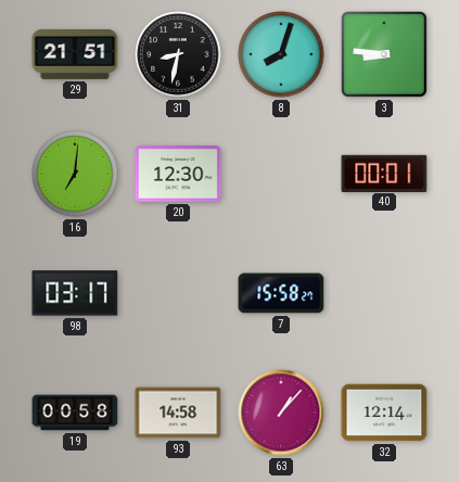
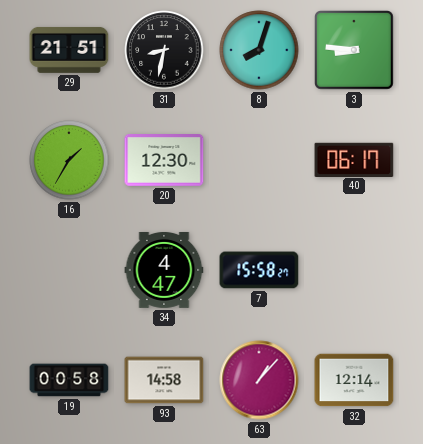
16: 7:01 -> 1:35
40: 00:01 -> 06:17
98: 03:17 -> none
34: none -> 4:47
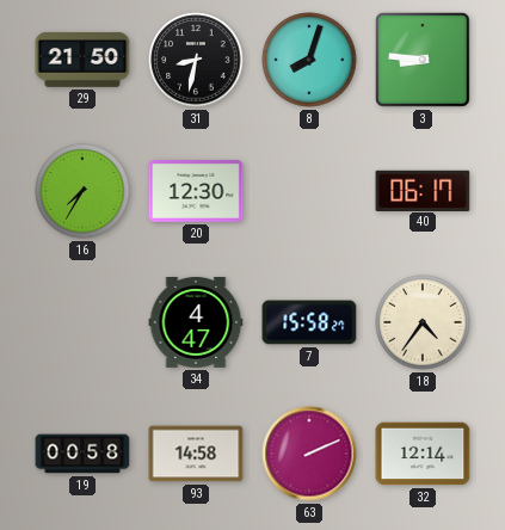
29: 21:51 -> 21:50
16: 1:35 -> 7:35
18: none -> 4:36
63: 1:07 -> 2:11
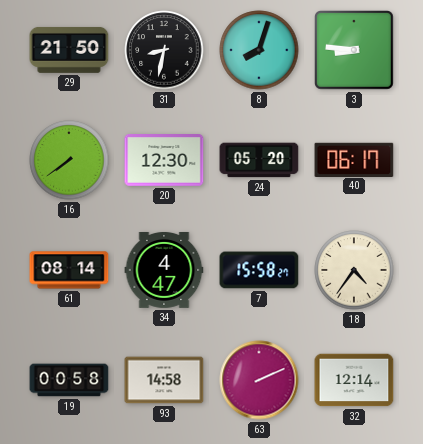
16: 7:35 -> 7:39
24: none -> 05:20
61: none -> 08:14
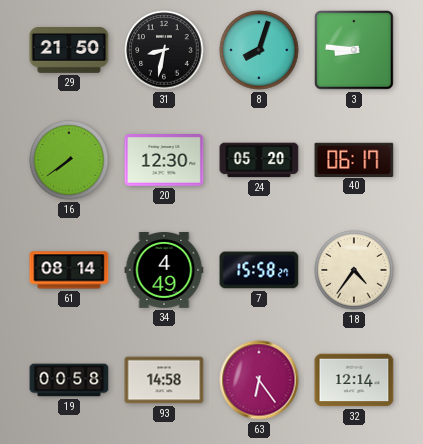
34: 4:47 -> 4:49
63: 2:11 -> 6:24
